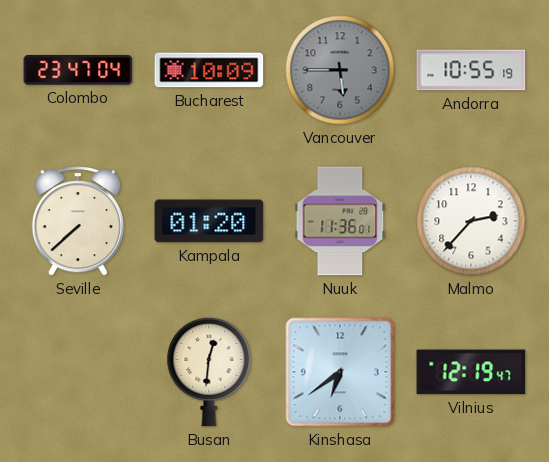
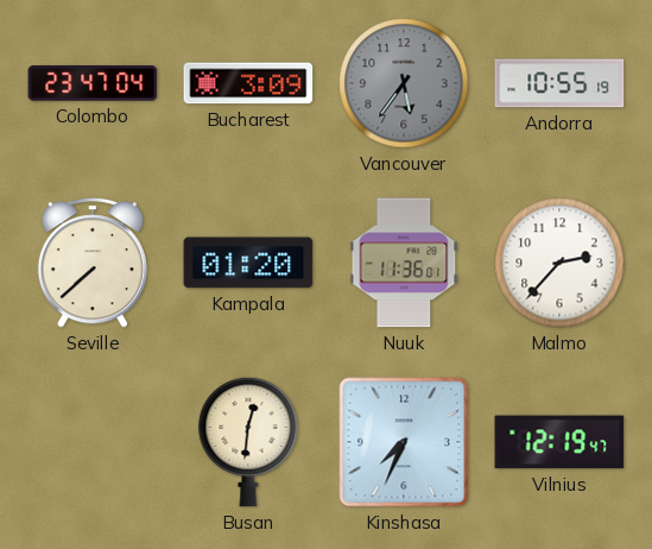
Bucharest: 10:09 -> 3:09
Vancouver: 5:45 -> 5:36
Kinshasa: 6:39 -> 7:34
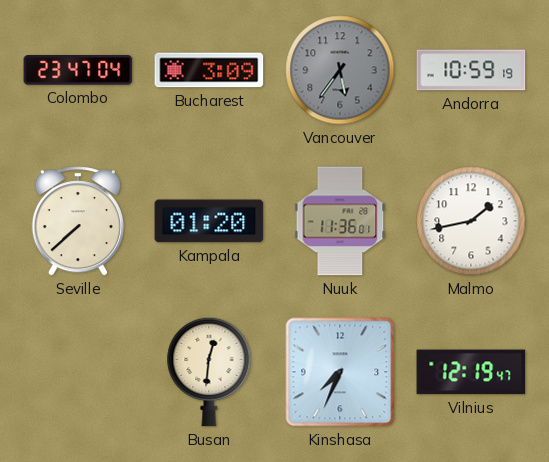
Andorra: 10:55 -> 10:59
Malmo: 2:37 -> 1:43
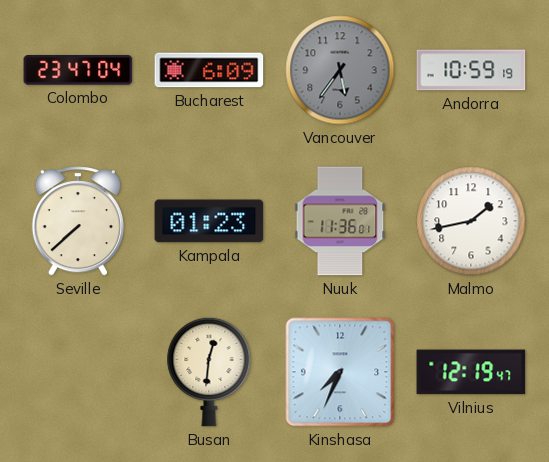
Bucharest: 3:09 -> 6:09
Kampala: 01:20 -> 01:23
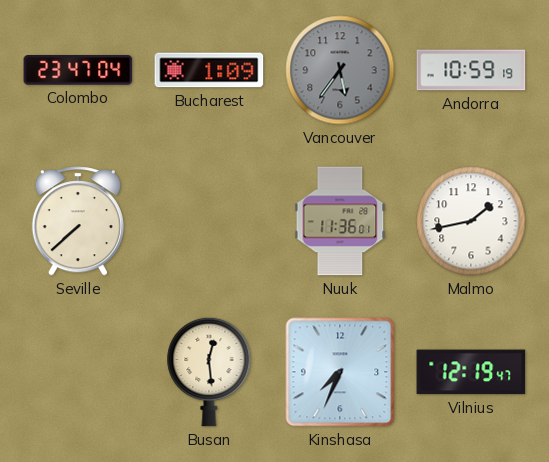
Bucharest: 6:09 -> 1:09
Kampala: 01:23 -> none
Busan: 12:31 -> 12:29
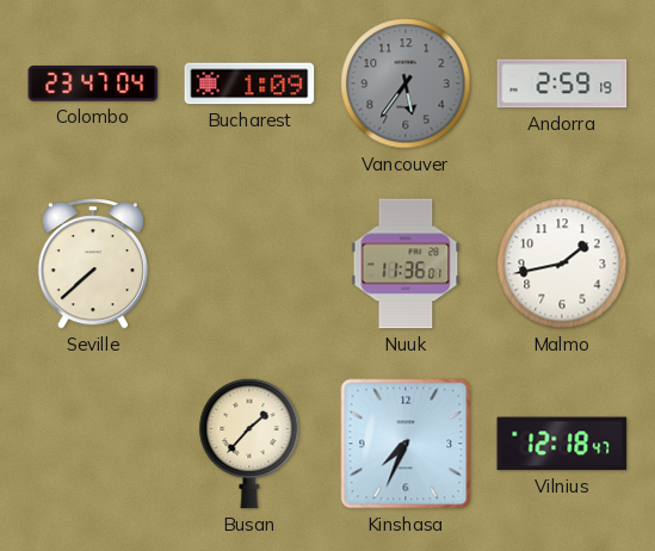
Andorra: 10:59 -> 2:59
Busan: 12:29 -> 1:37
Vilnius: 12:19 -> 12:18
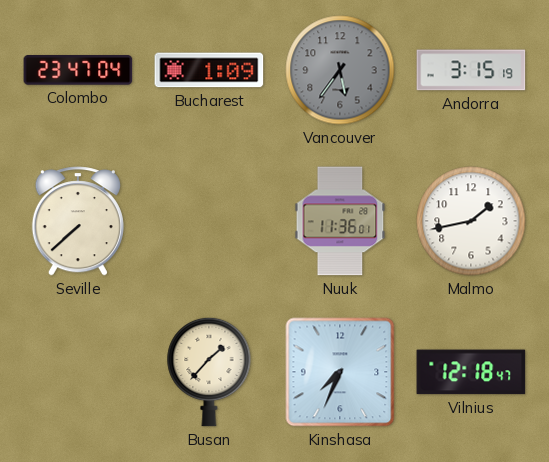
Andorra: 2:59 -> 3:15
